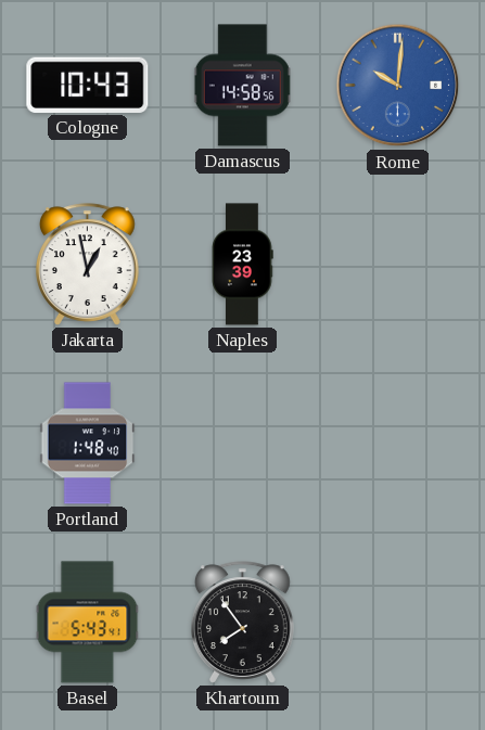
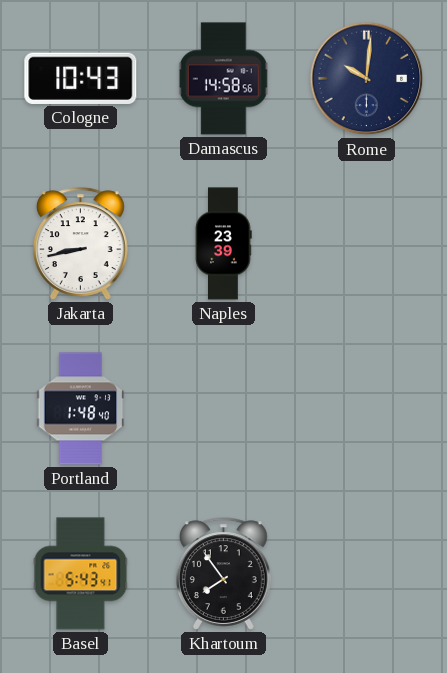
Rome dial: blue -> navy
Jakarta: 12:58 -> 8:43
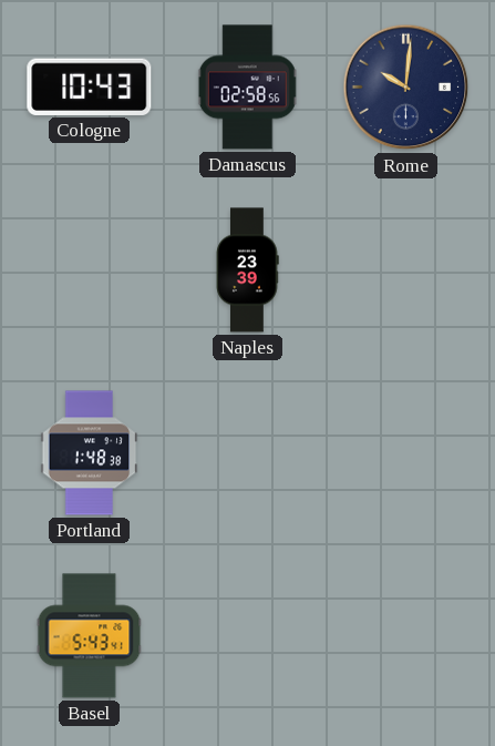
Damascus: 14:58 -> 02:58
Jakarta: 8:43 -> none
Portland: 1:48:40 -> 1:48:38
Khartoum: 7:54 -> none
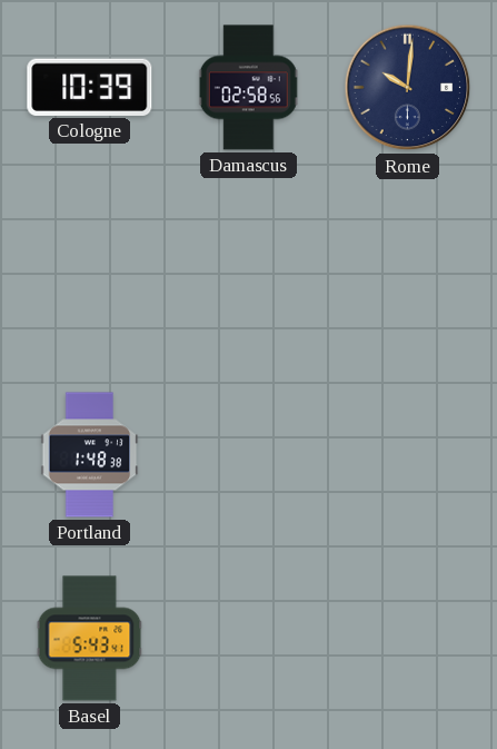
Cologne: 10:43 -> 10:39
Naples: 23:39 -> none
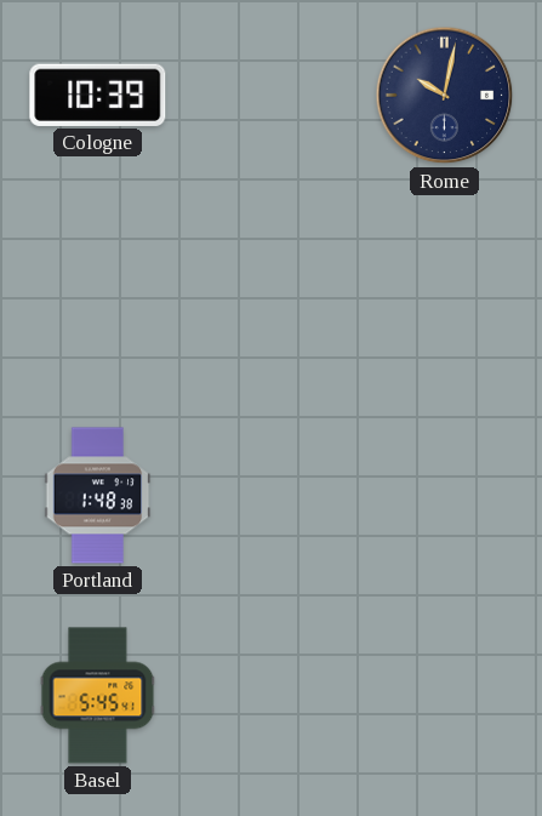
Damascus: 02:58 -> none
Rome: 10:01 -> 10:02
Basel: 5:43 -> 5:45
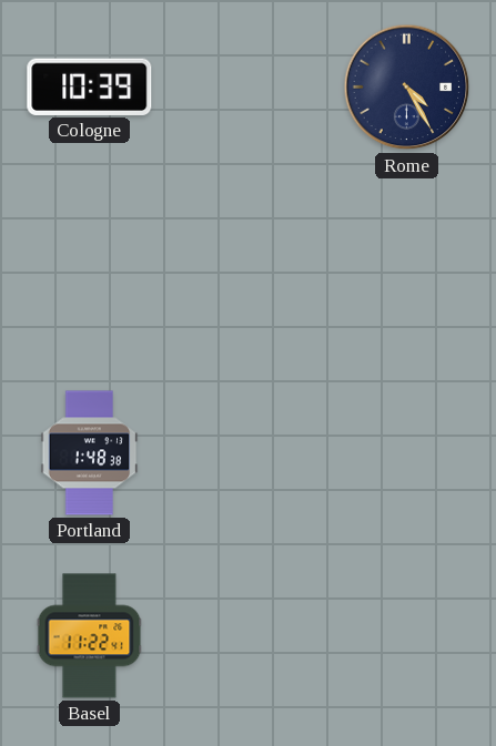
Rome: 10:02 -> 4:25
Basel: 5:45 -> 11:22
